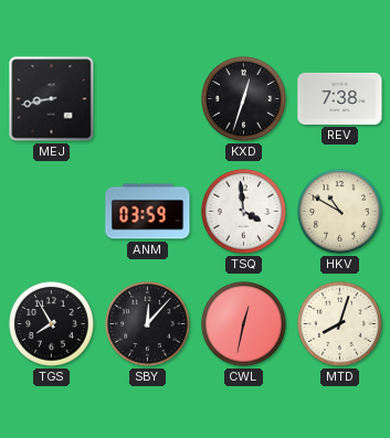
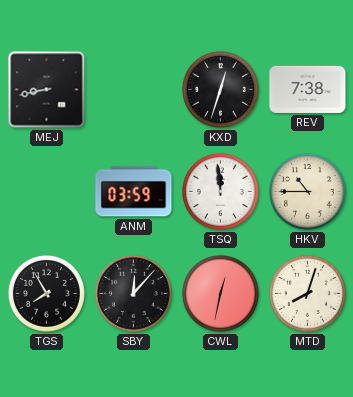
TSQ: 3:59 -> 11:59
HKV: 10:50 -> 10:45
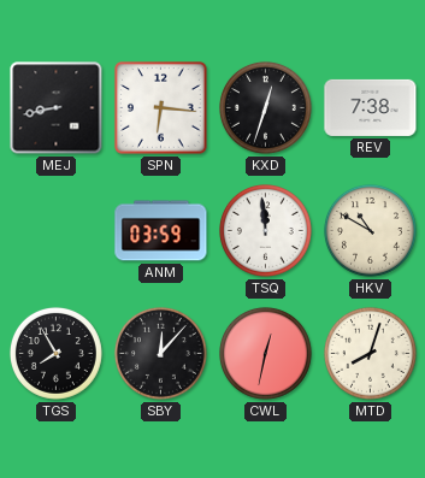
SPN: none -> 6:16
HKV: 10:45 -> 10:50
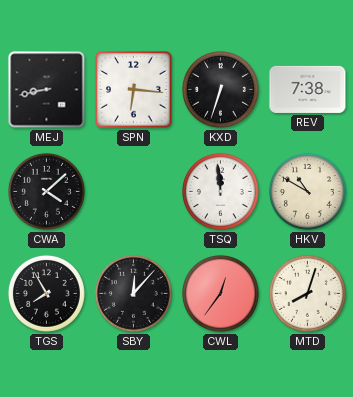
KXD: 12:33 -> 6:33
CWA: none -> 4:08
ANM: 03:59 -> none
CWL: 12:32 -> 12:36
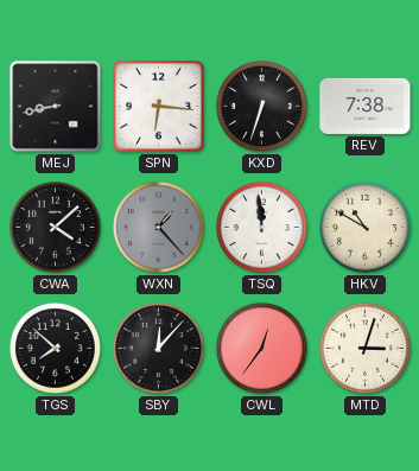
WXN: none -> 1:23
TGS: 7:55 -> 7:52
MTD: 8:03 -> 3:03
